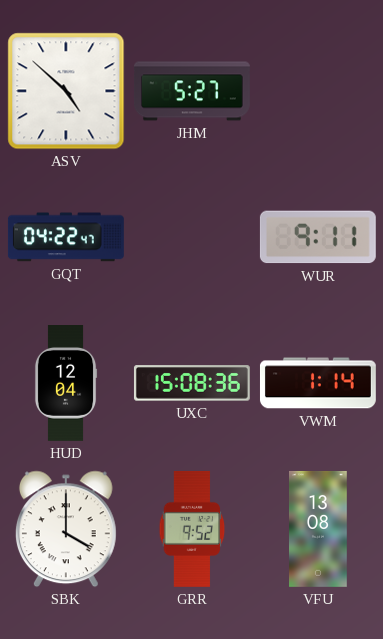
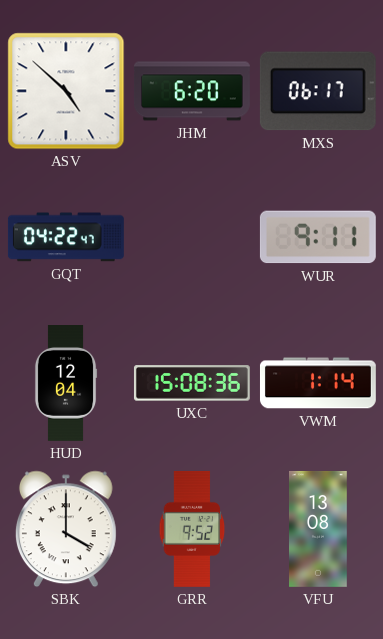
JHM: 5:27 -> 6:20
MXS: none -> 06:17
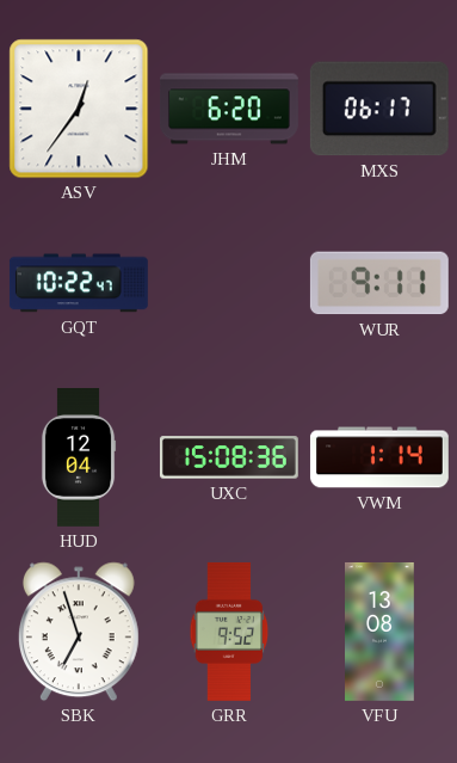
ASV: 4:52 -> 12:36
GQT: 04:22 -> 10:22
SBK: 4:00 -> 6:57
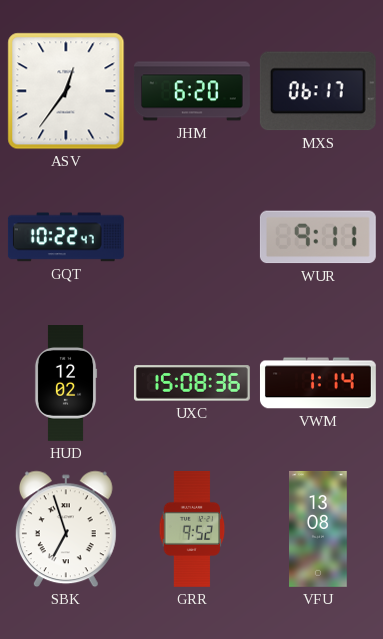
HUD: 12:04 -> 12:02
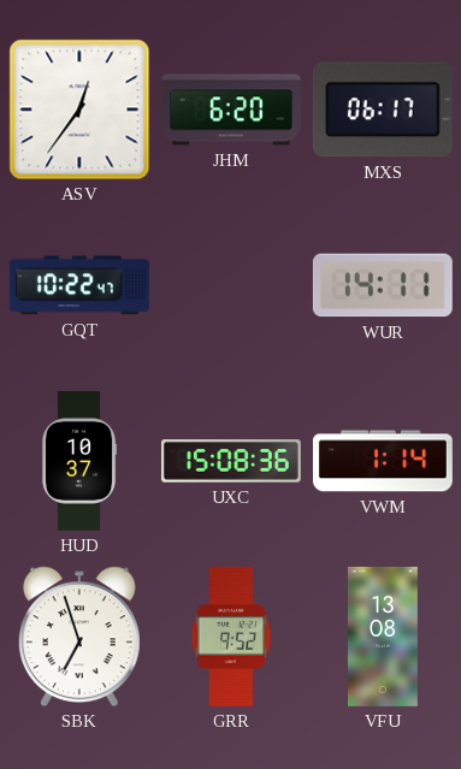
WUR: 9:11 -> 14:11
HUD: 12:02 -> 10:37
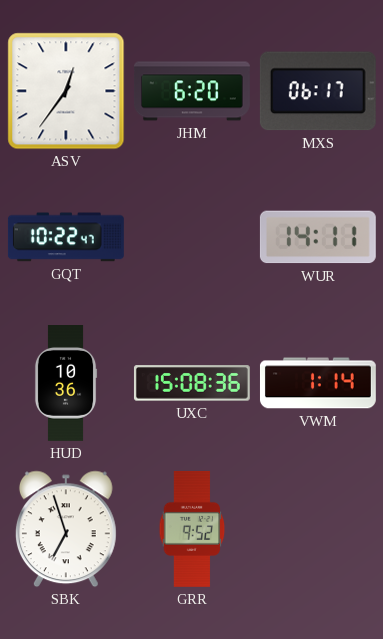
HUD: 10:37 -> 10:36
VFU: 13:08 -> none
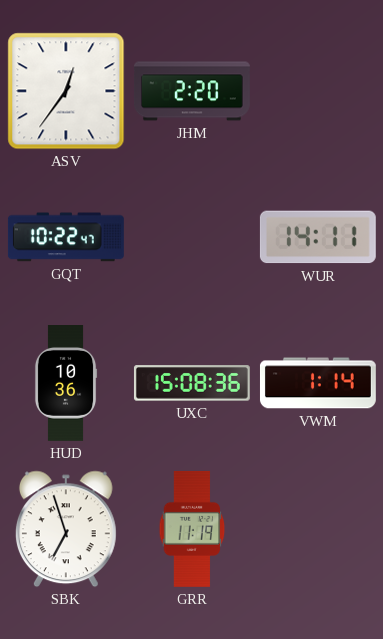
JHM: 6:20 -> 2:20
MXS: 06:17 -> none
GRR: 9:52 -> 11:19
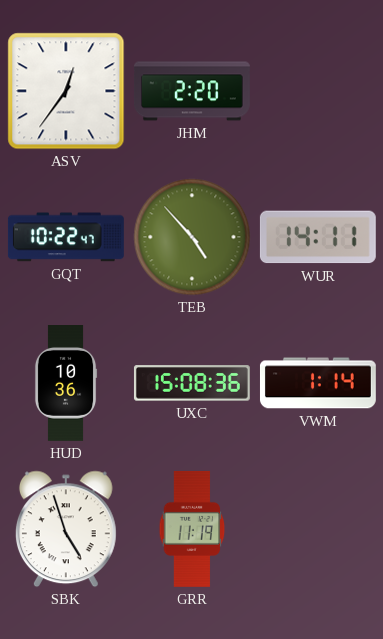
TEB: none -> 4:53
SBK: 6:57 -> 4:57
